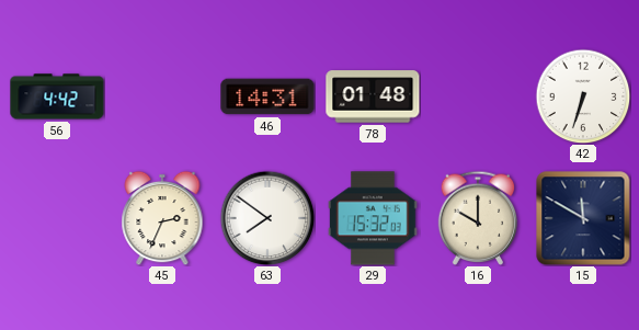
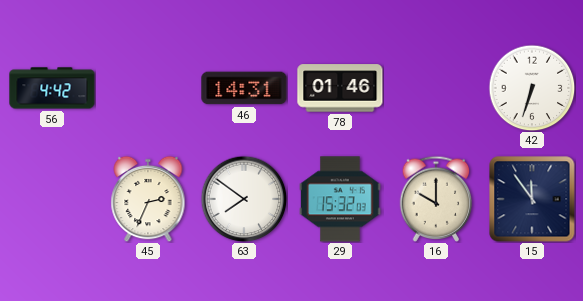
78: 01:48 -> 01:46
15: 11:50 -> 11:54
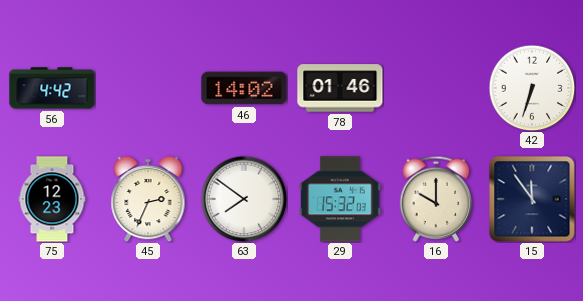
46: 14:31 -> 14:02
75: none -> 12:23
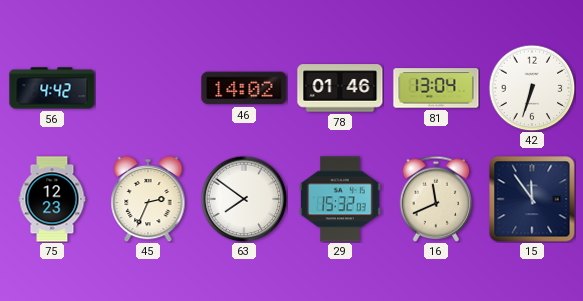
81: none -> 13:04
16: 10:00 -> 11:41
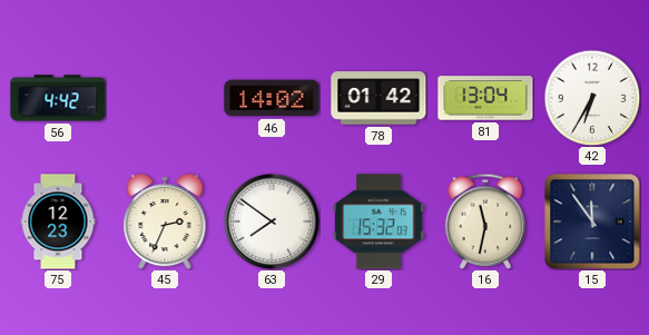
78: 01:46 -> 01:42
42: 6:33 -> 6:35
16: 11:41 -> 11:32
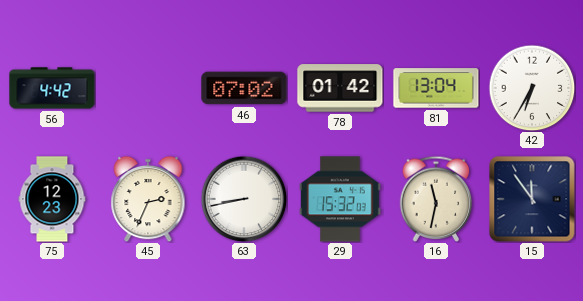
46: 14:02 -> 07:02
63: 7:51 -> 8:43
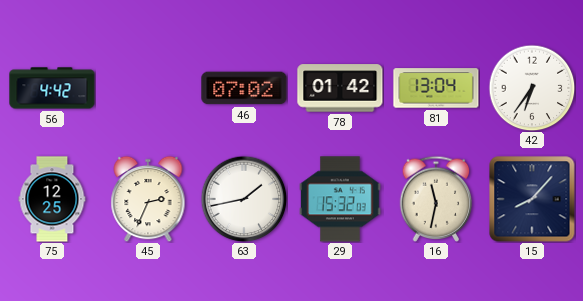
42: 6:35 -> 6:36
75: 12:23 -> 12:25
63: 8:43 -> 1:43
15: 11:54 -> 8:07
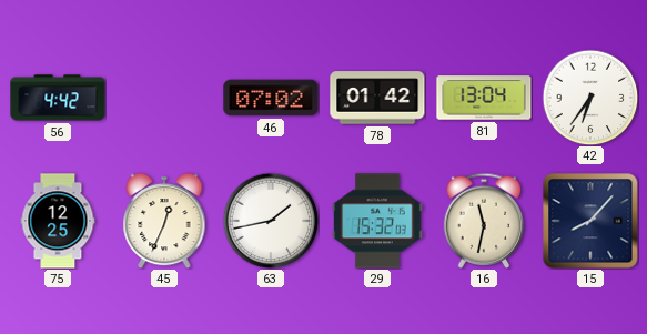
45: 2:34 -> 12:34
